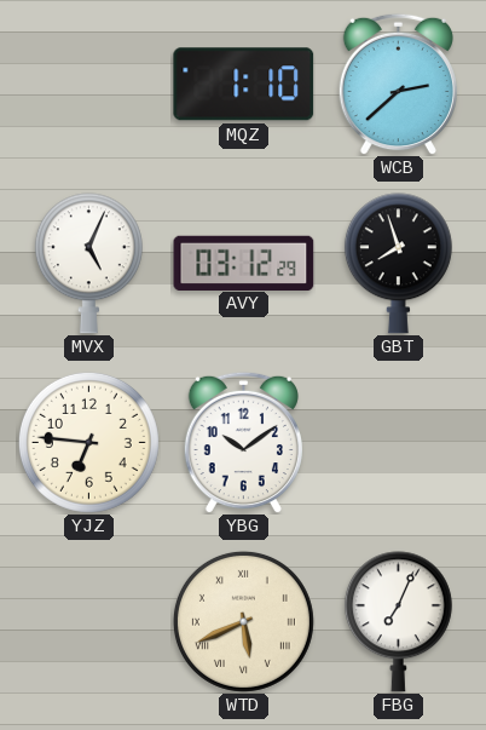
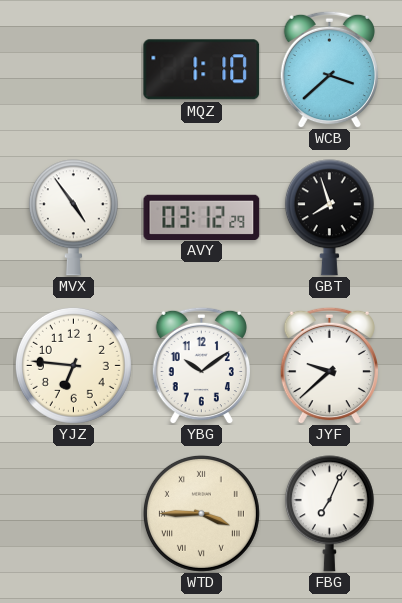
WCB: 2:38 -> 3:38
MVX: 5:04 -> 4:54
JYF: none -> 9:38
WTD: 5:41 -> 3:45
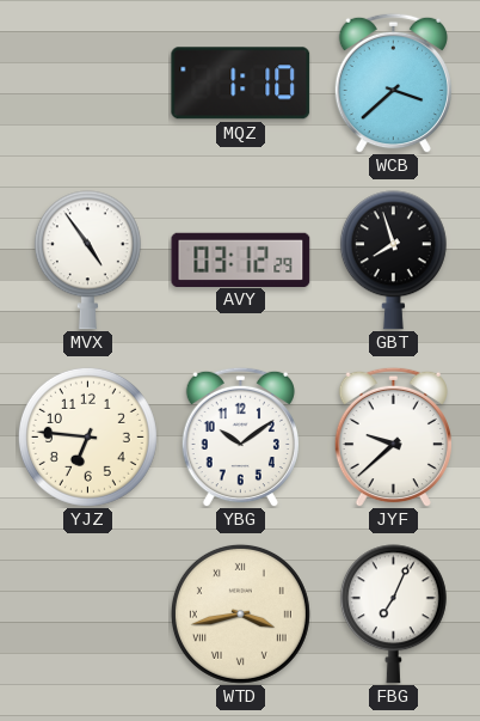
WTD: 3:45 -> 3:43
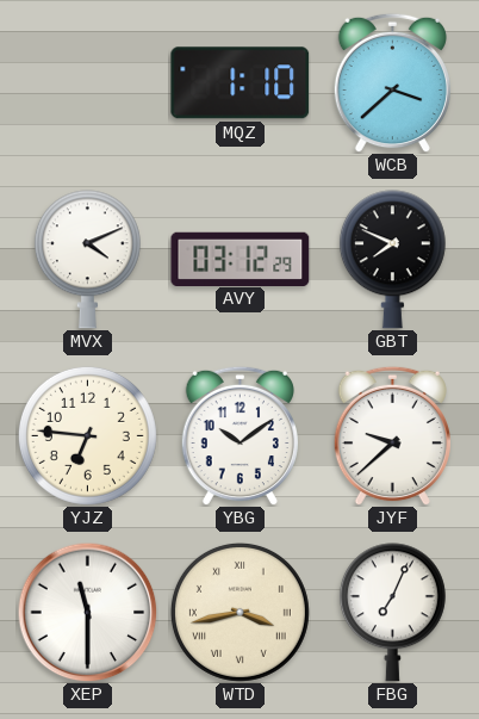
MVX: 4:54 -> 4:11
GBT: 7:57 -> 7:49
XEP: none -> 11:30
